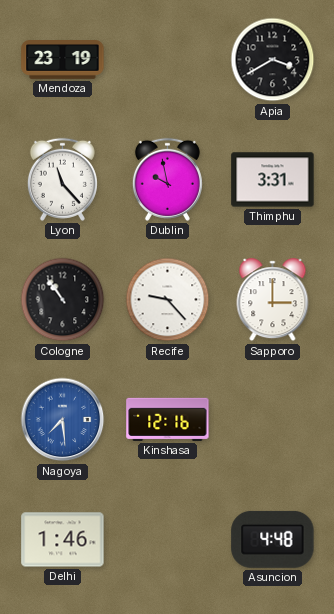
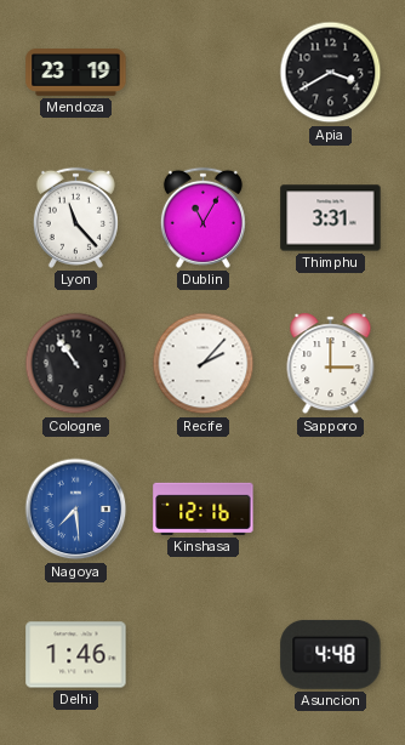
Dublin: 9:58 -> 11:05
Recife: 9:23 -> 2:07
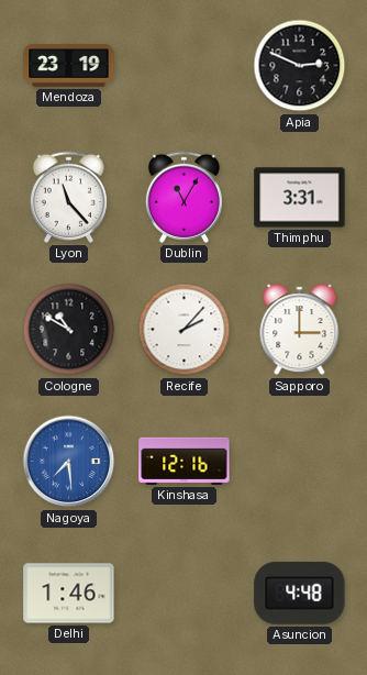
Apia: 3:40 -> 2:49
Cologne: 10:54 -> 10:50
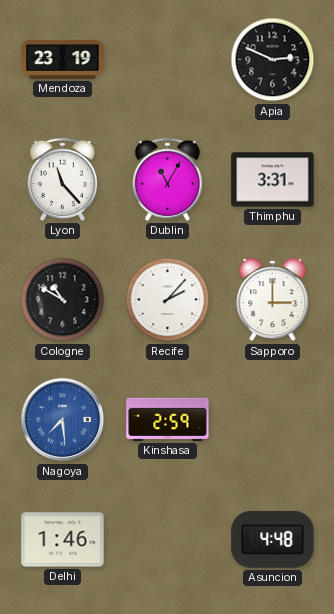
Kinshasa: 12:16 -> 2:59
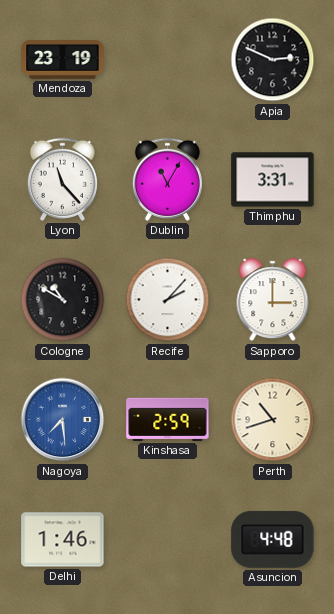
Perth: none -> 10:42
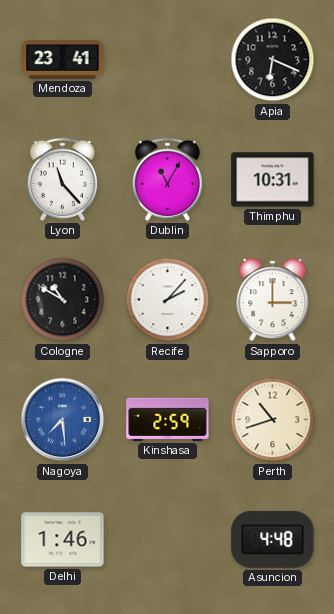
Mendoza: 23:19 -> 23:41
Apia: 2:49 -> 6:19
Thimphu: 3:31 -> 10:31
